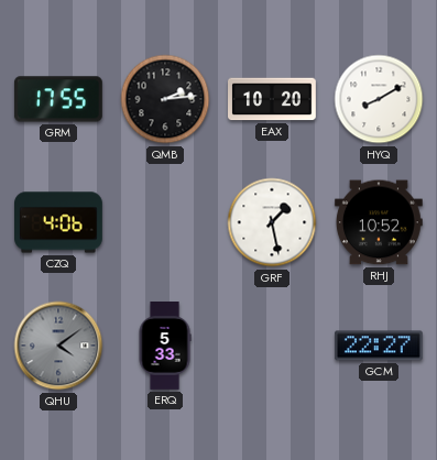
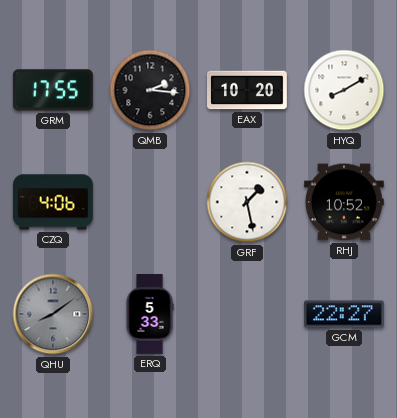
QMB: 2:14 -> 2:16
QHU: 4:09 -> 8:09
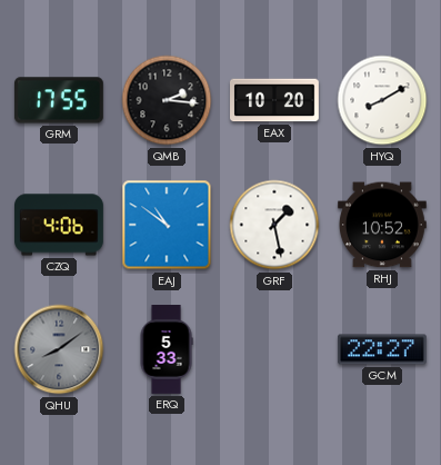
EAJ: none -> 10:51
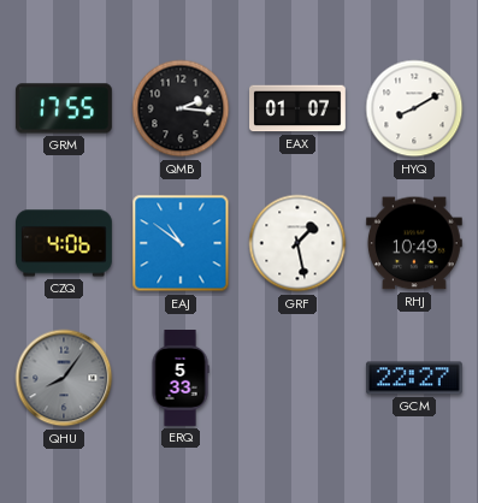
EAX: 10:20 -> 01:07
RHJ: 10:52 -> 10:49
QHU: 8:09 -> 8:06
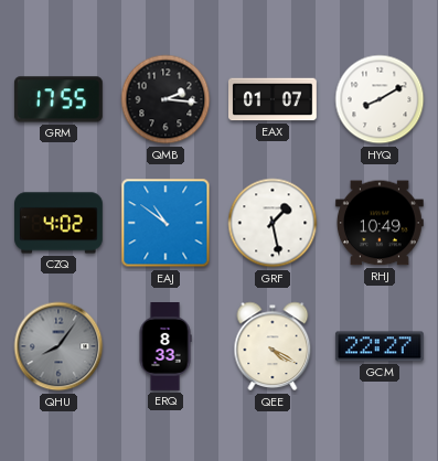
CZQ: 4:06 -> 4:02
ERQ: 5:33 -> 8:33
QEE: none -> 4:20
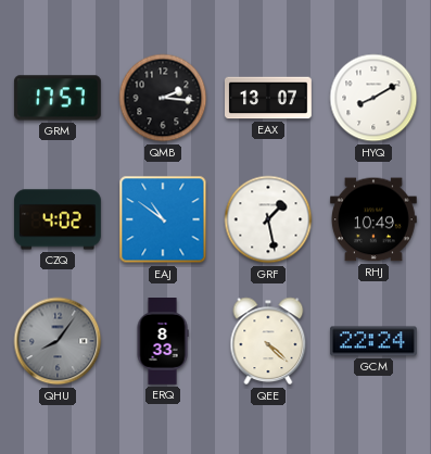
GRM: 17:55 -> 17:57
EAX: 01:07 -> 13:07
QEE: 4:20 -> 4:22
GCM: 22:27 -> 22:24
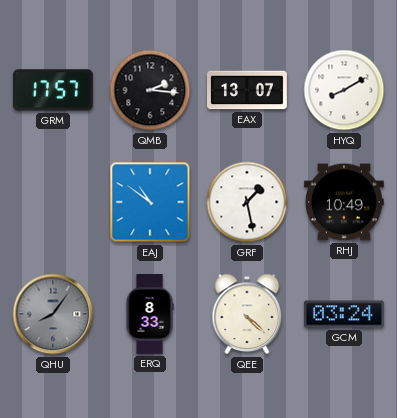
CZQ: 4:02 -> none
GCM: 22:24 -> 03:24
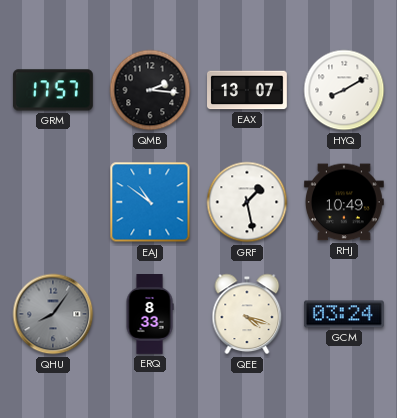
QEE: 4:22 -> 4:18
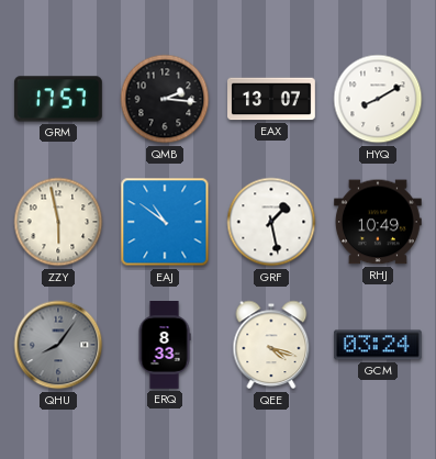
ZZY: none -> 5:58
